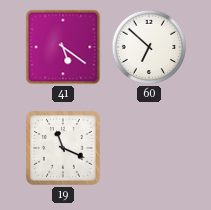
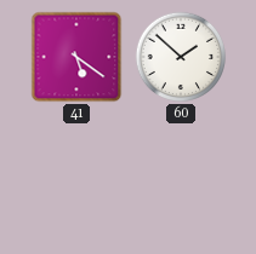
60: 6:52 -> 1:52
19: 11:19 -> none
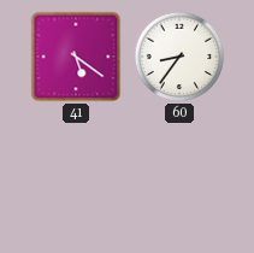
60: 1:52 -> 8:36
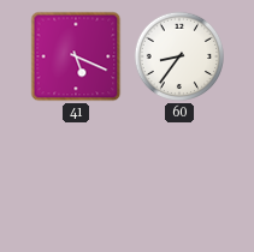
41: 5:21 -> 5:19
